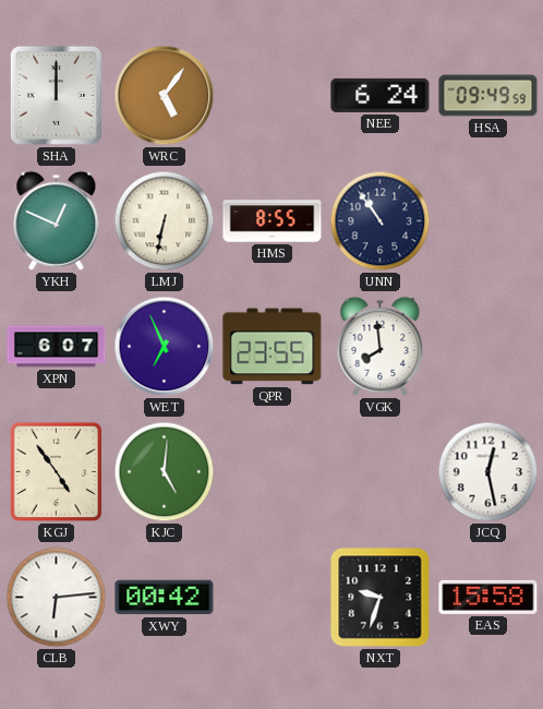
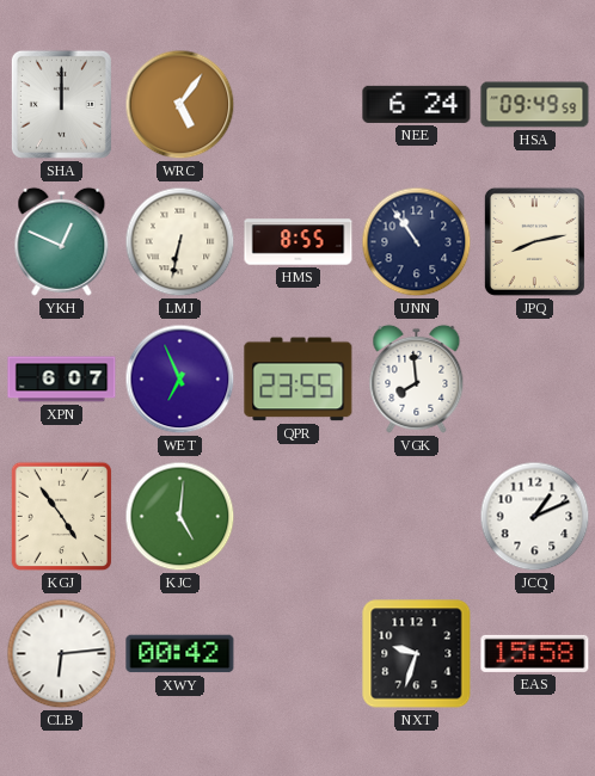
JPQ: none -> 8:13
JCQ: 12:28 -> 1:11
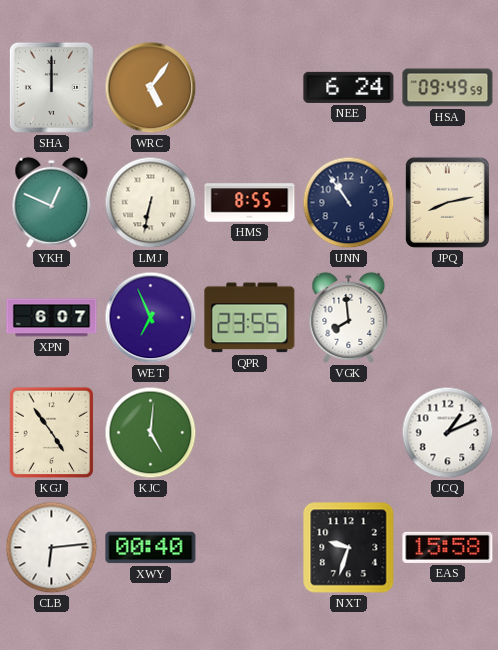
XWY: 00:42 -> 00:40
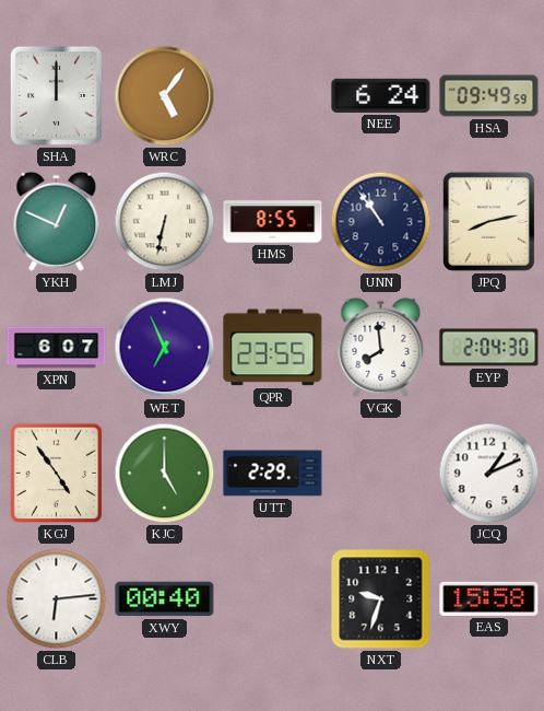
EYP: none -> 2:04
KJC: 5:01 -> 5:00
UTT: none -> 2:29
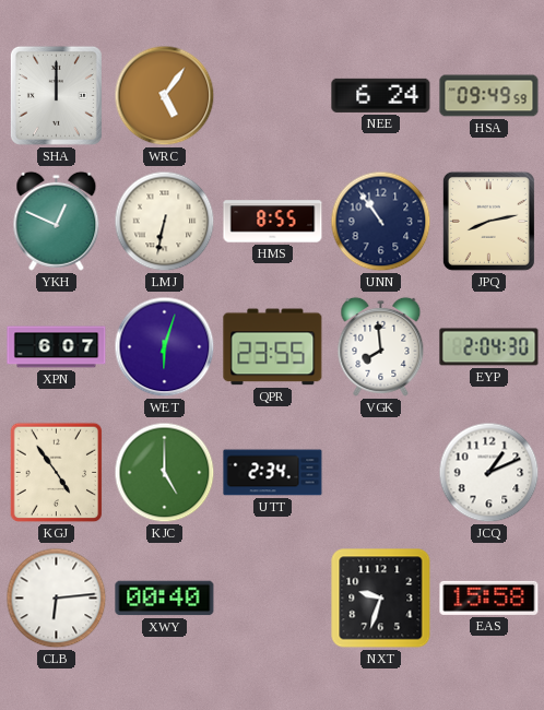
WET: 6:56 -> 6:03
UTT: 2:29 -> 2:34
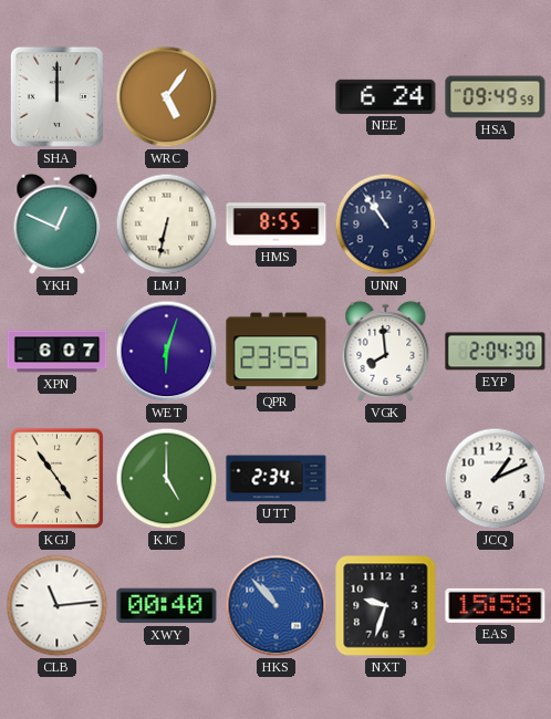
JPQ: 8:13 -> none
CLB: 6:14 -> 11:14
HKS: none -> 10:53
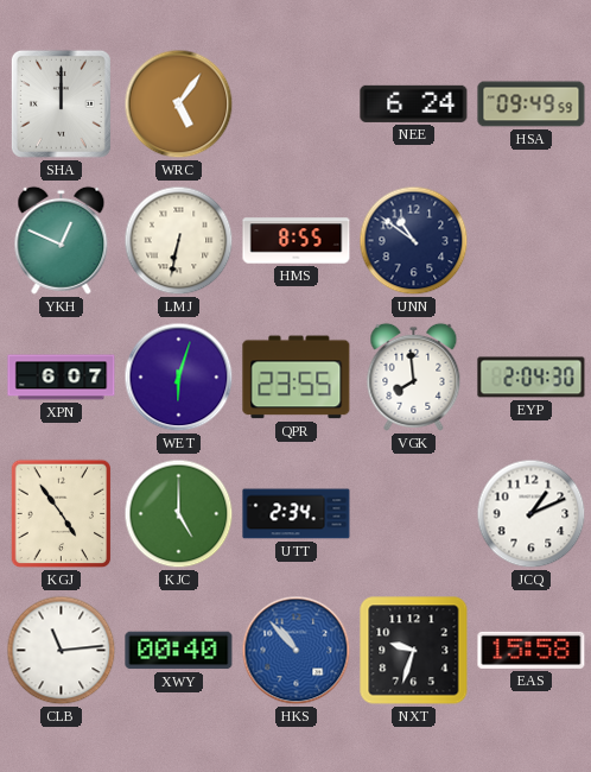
UNN: 10:54 -> 10:51
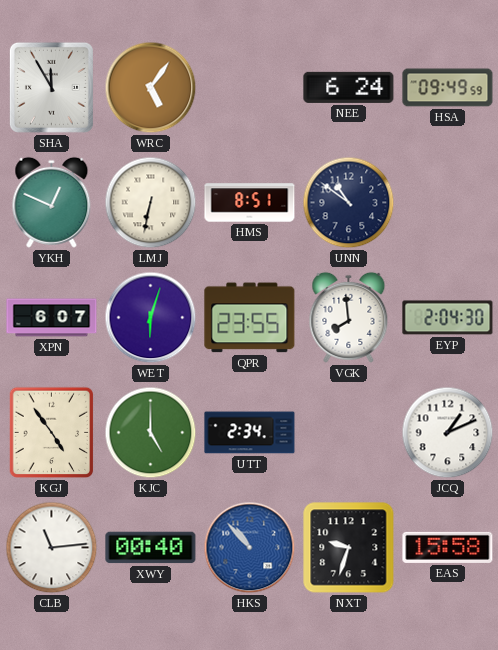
SHA: 12:00 -> 11:55
HMS: 8:55 -> 8:51
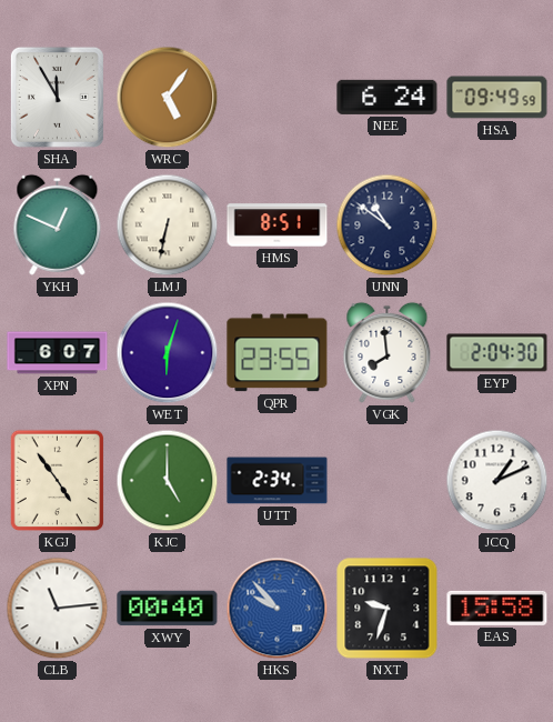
HKS: 10:53 -> 9:53
